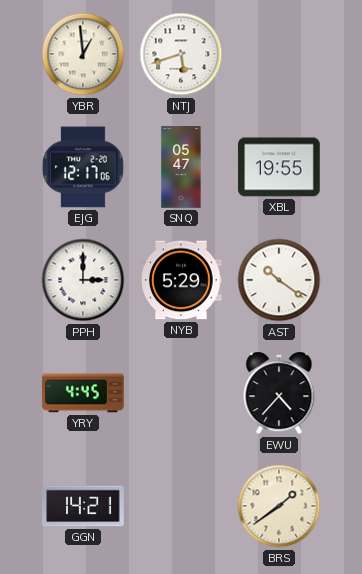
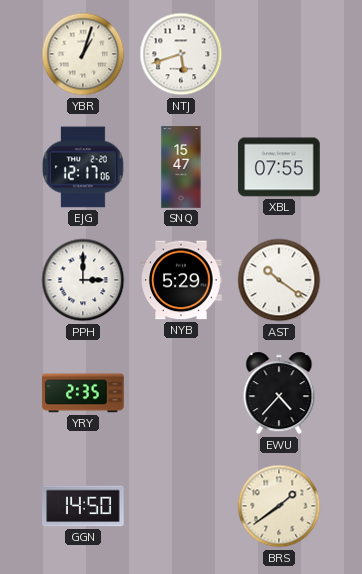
YBR: 12:59 -> 1:03
SNQ: 05:47 -> 15:47
XBL: 19:55 -> 07:55
YRY: 4:45 -> 2:35
GGN: 14:21 -> 14:50
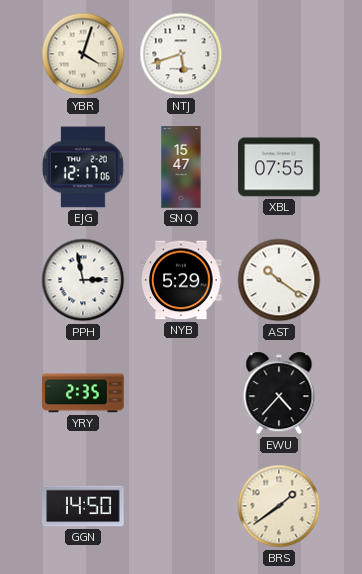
YBR: 1:03 -> 4:03
PPH: 3:00 -> 2:58
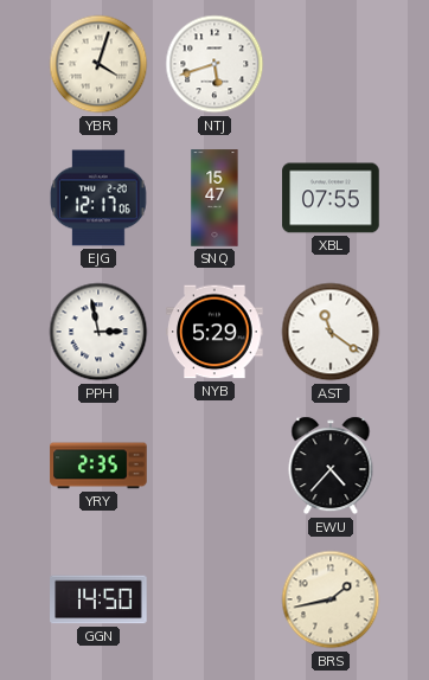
AST: 10:21 -> 11:21
BRS: 1:39 -> 1:43
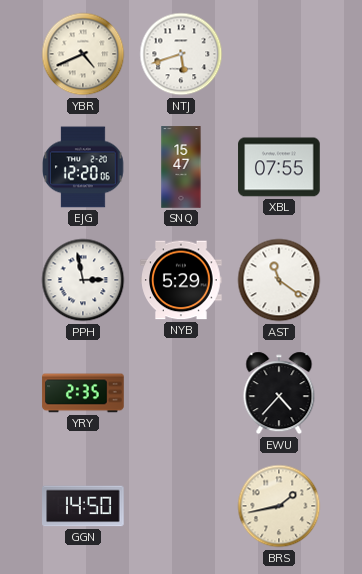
YBR: 4:03 -> 4:41
EJG: 12:17 -> 12:20
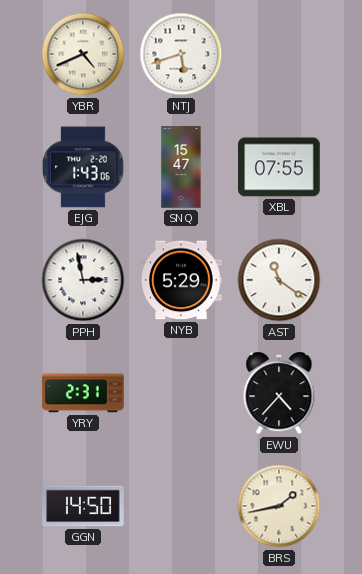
EJG: 12:20 -> 1:43
YRY: 2:35 -> 2:31
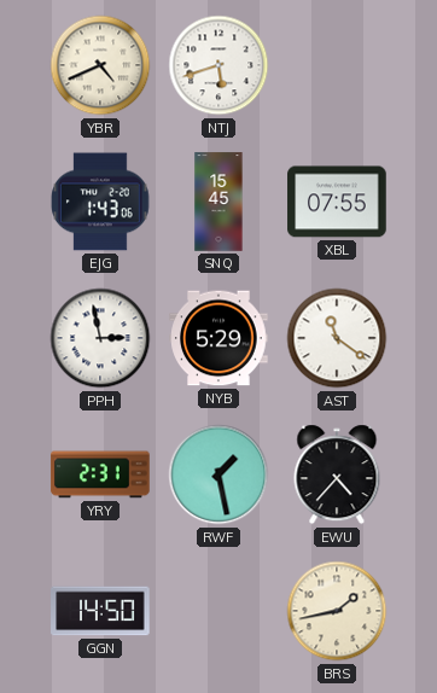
SNQ: 15:47 -> 15:45
RWF: none -> 1:28
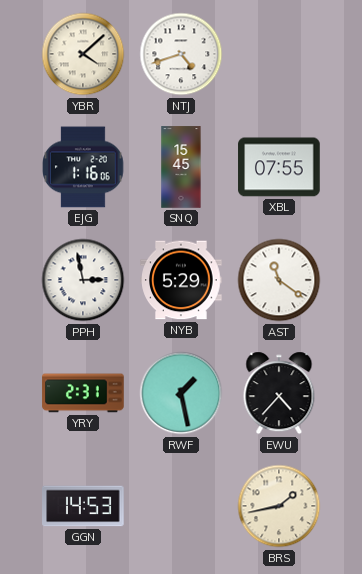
YBR: 4:41 -> 4:08
NTJ: 5:42 -> 4:42
EJG: 1:43 -> 1:16
GGN: 14:50 -> 14:53
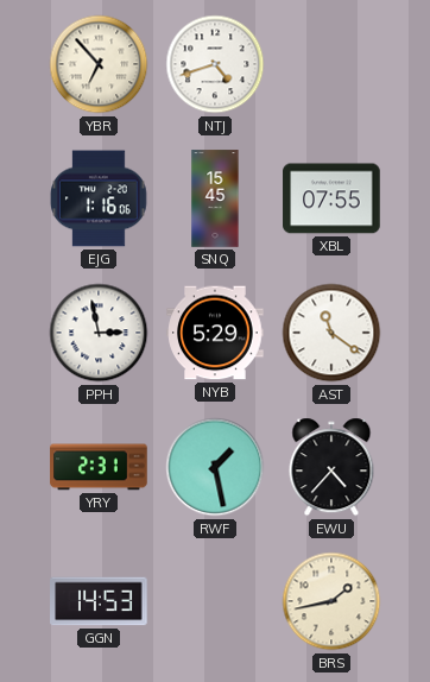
YBR: 4:08 -> 6:53
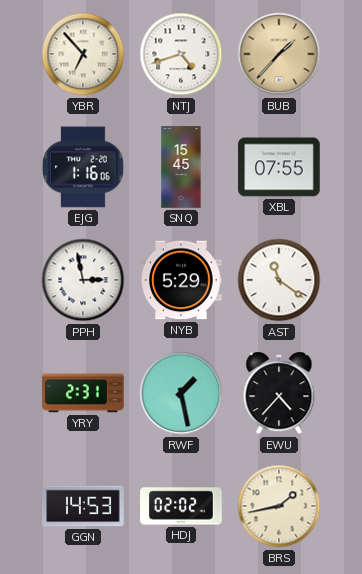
BUB: none -> 1:37
HDJ: none -> 02:02
